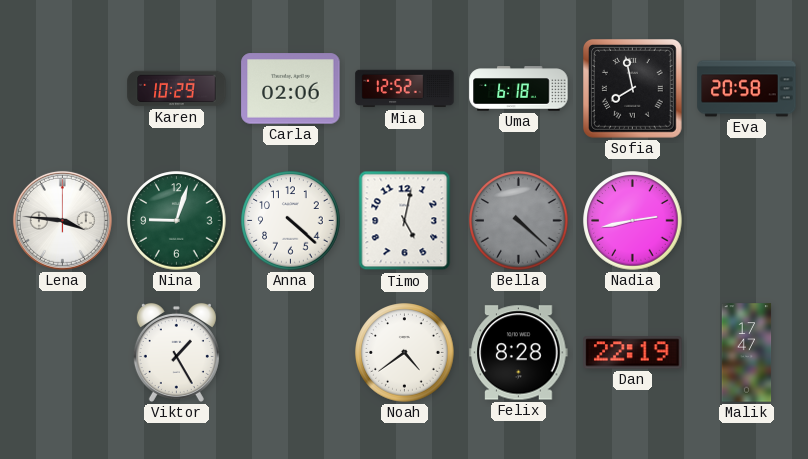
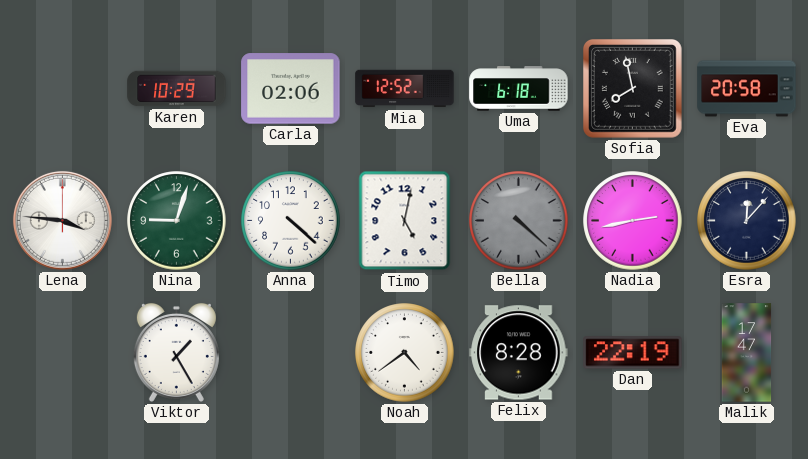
Esra: none -> 12:07
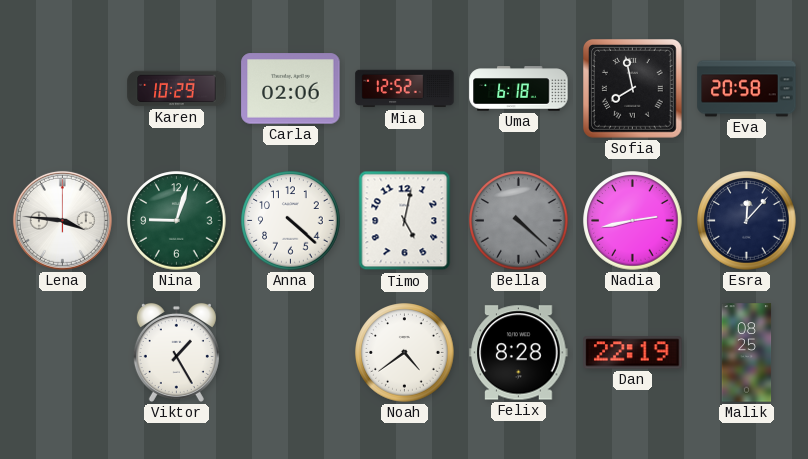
Malik: 17:47 -> 08:25
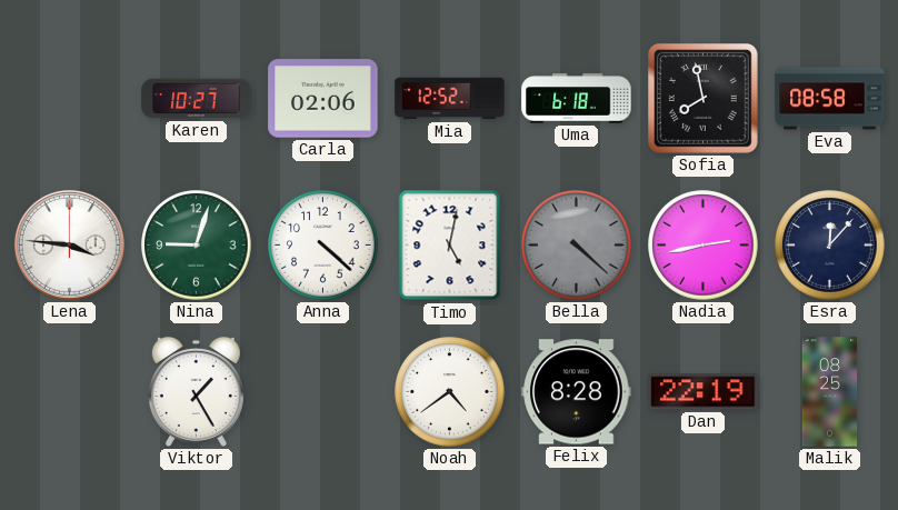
Karen: 10:29 -> 10:27
Eva: 20:58 -> 08:58
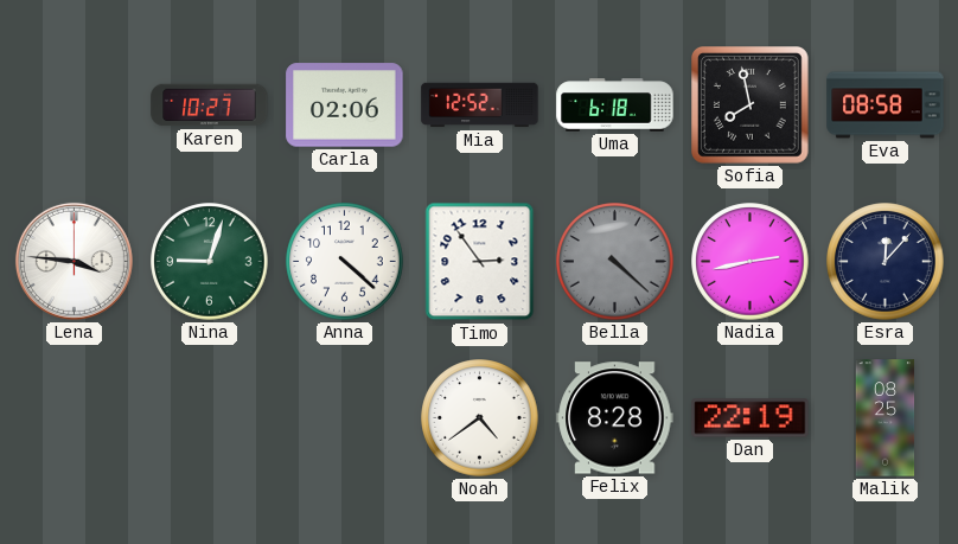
Timo: 5:02 -> 2:54
Viktor: 1:25 -> none
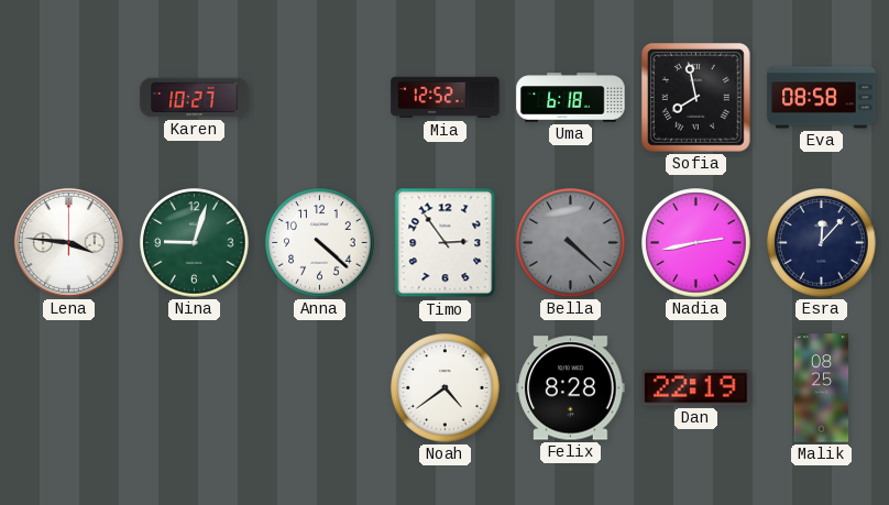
Carla: 02:06 -> none
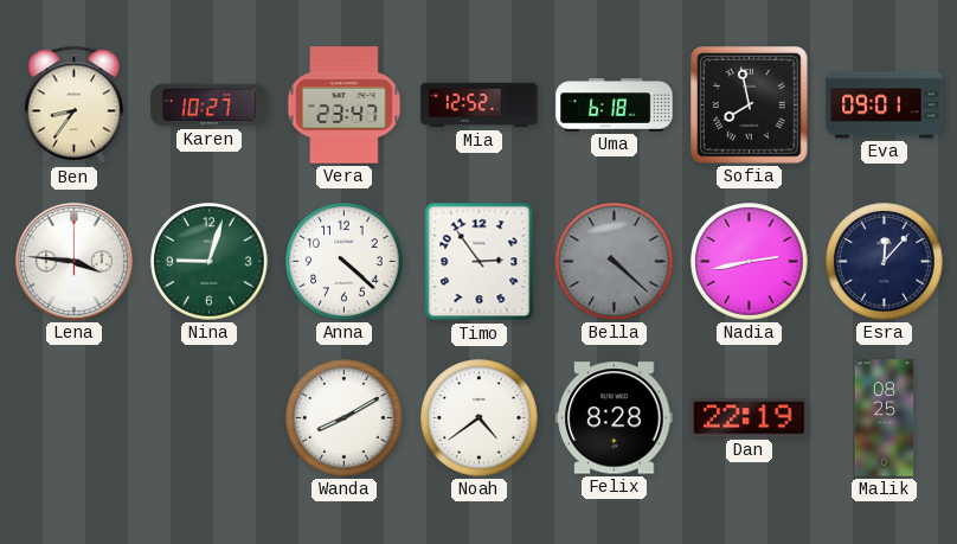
Ben: none -> 8:36
Vera: none -> 23:47
Eva: 08:58 -> 09:01
Wanda: none -> 8:10
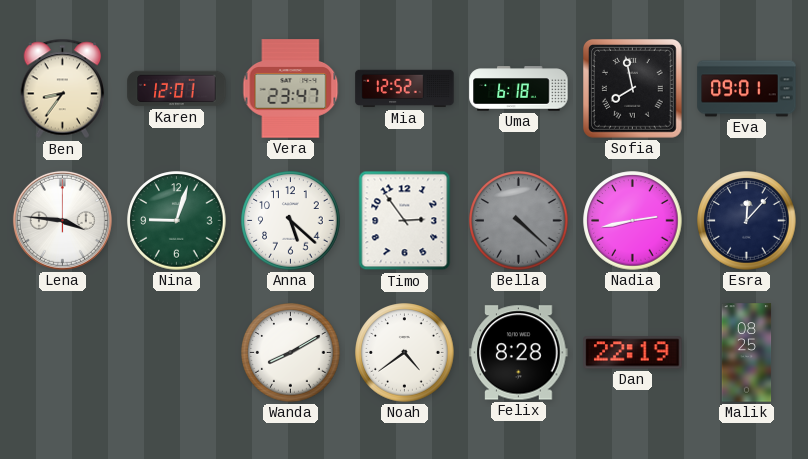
Karen: 10:27 -> 12:01
Anna: 4:22 -> 5:22
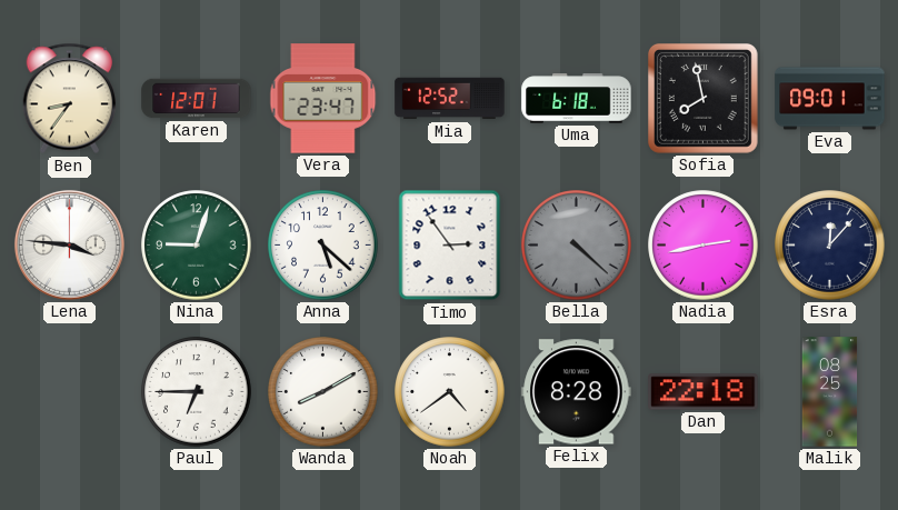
Paul: none -> 6:45
Dan: 22:19 -> 22:18
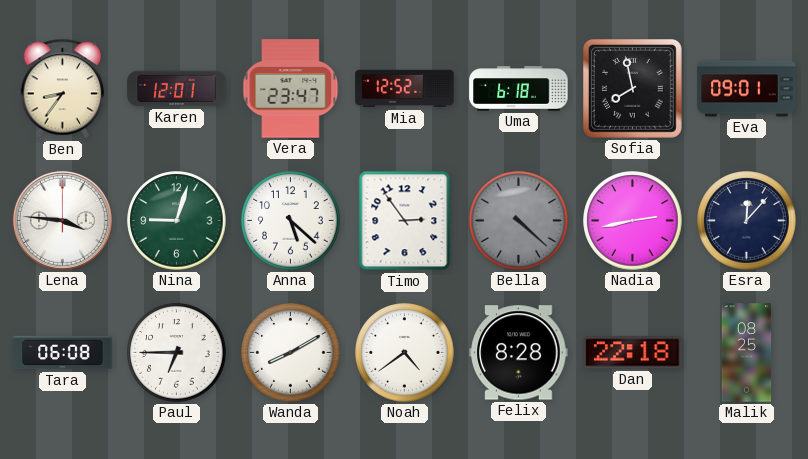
Tara: none -> 06:08
